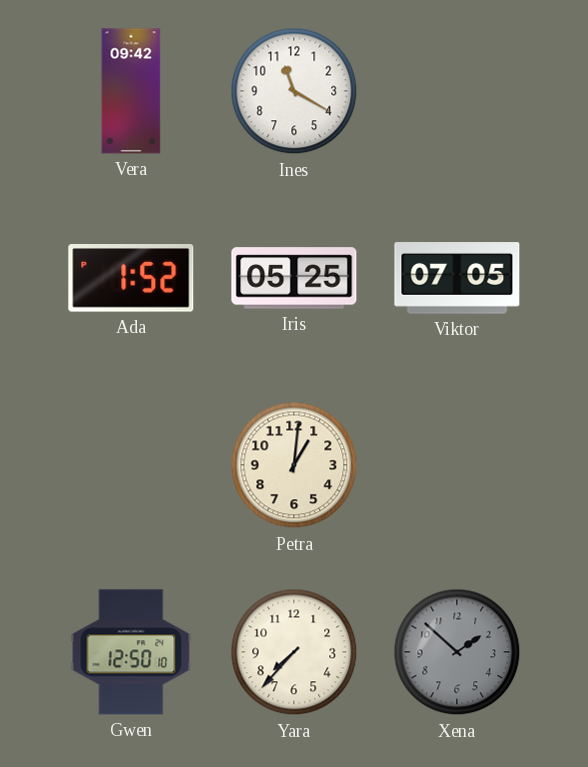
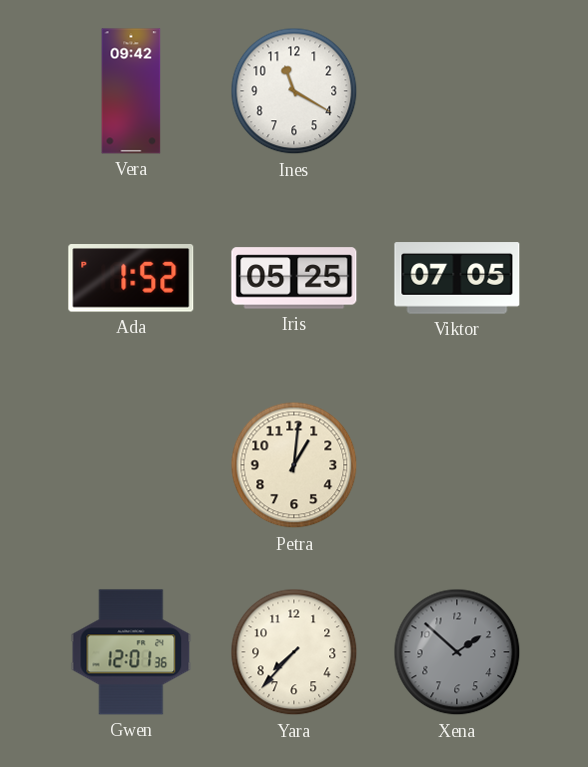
Gwen: 12:50 -> 12:01
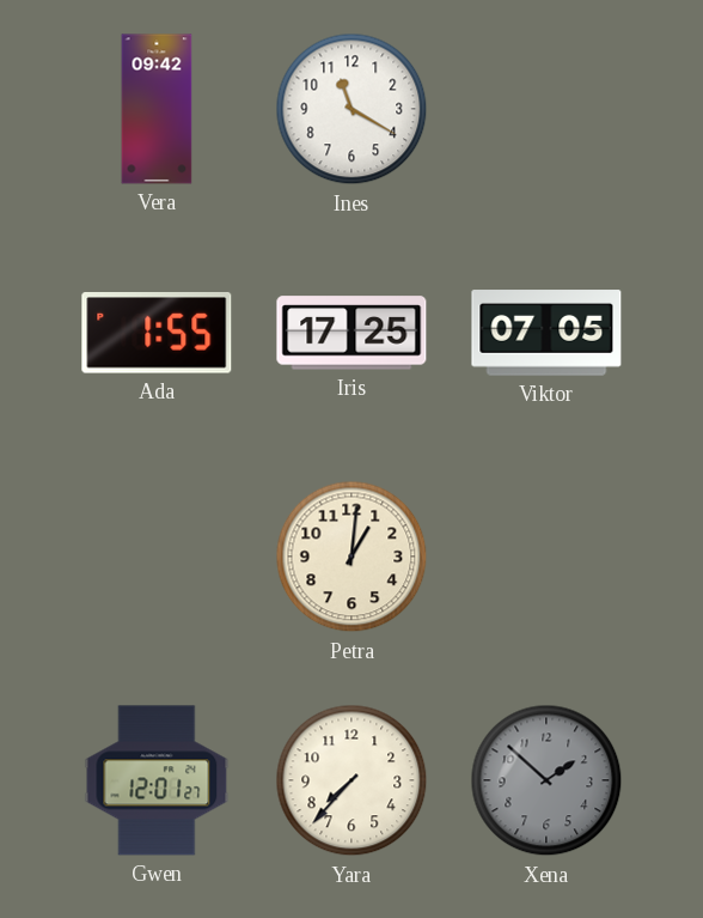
Ada: 1:52 -> 1:55
Iris: 05:25 -> 17:25
Gwen: 12:01:36 -> 12:01:27
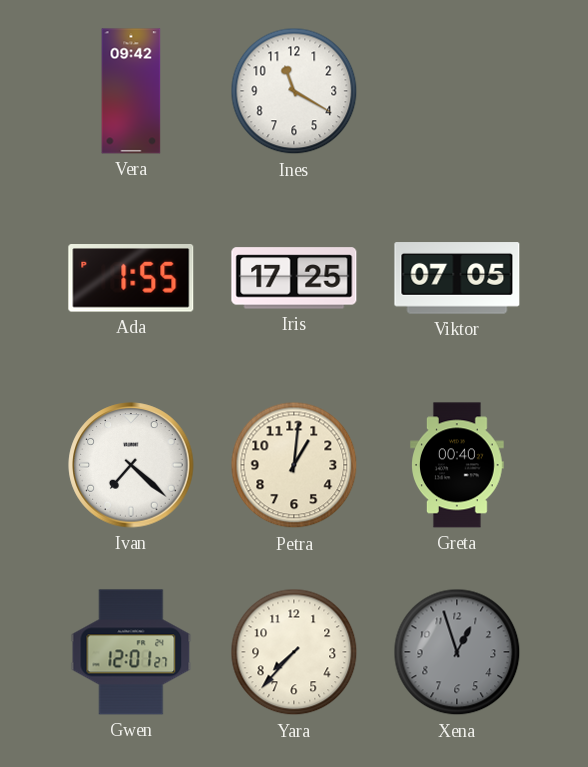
Ivan: none -> 7:22
Greta: none -> 00:40
Xena: 1:52 -> 12:57
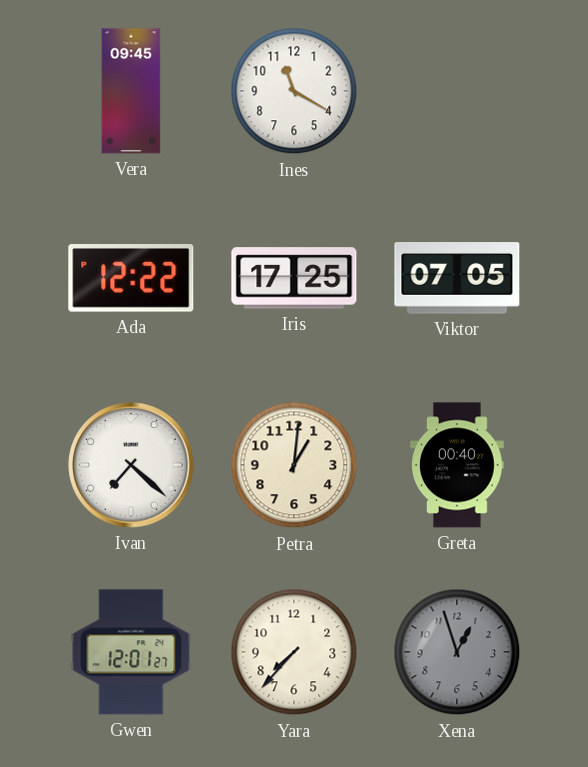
Vera: 09:42 -> 09:45
Ada: 1:55 -> 12:22
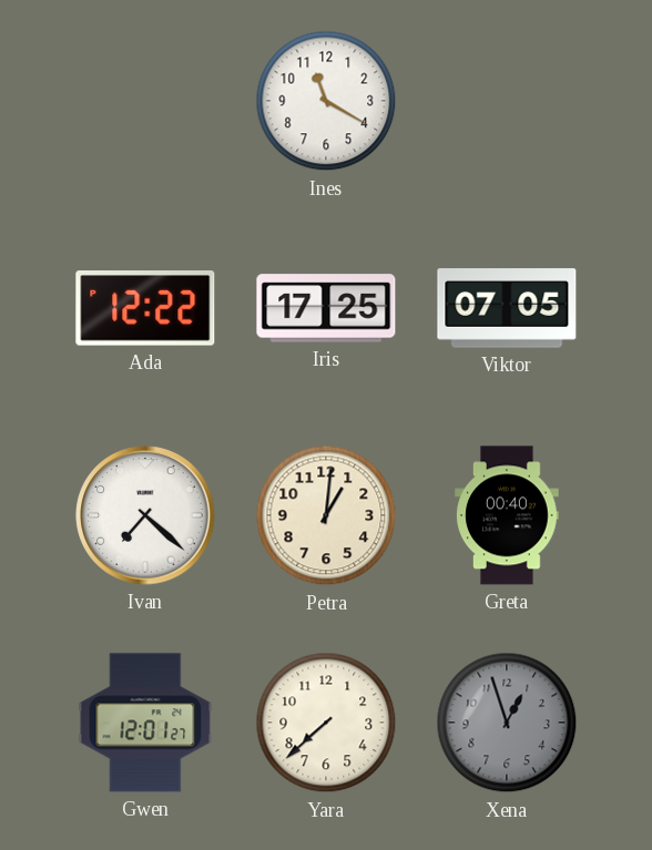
Vera: 09:45 -> none
Yara: 7:37 -> 7:38
